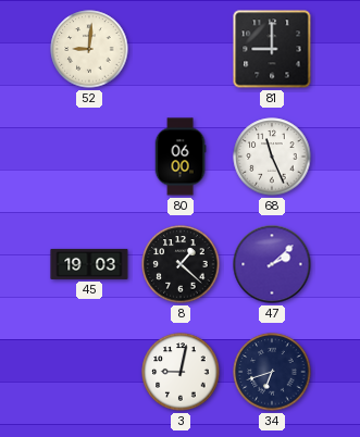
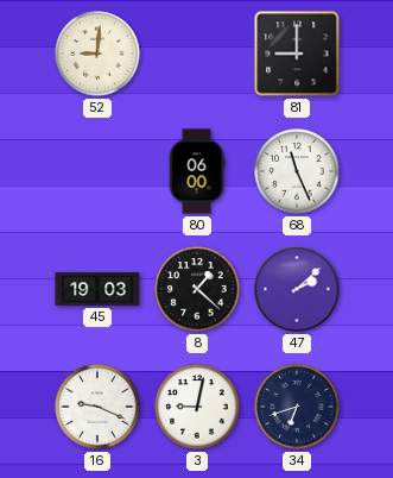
16: none -> 9:19
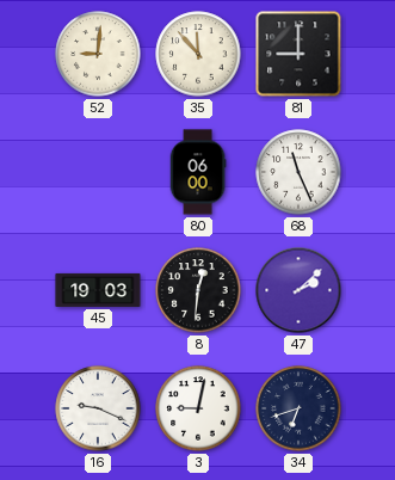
35: none -> 11:53
8: 1:22 -> 12:31
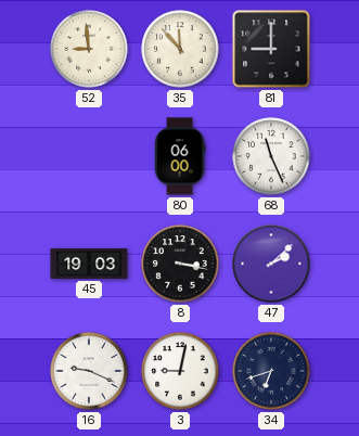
52: 9:01 -> 8:59
8: 12:31 -> 3:17
